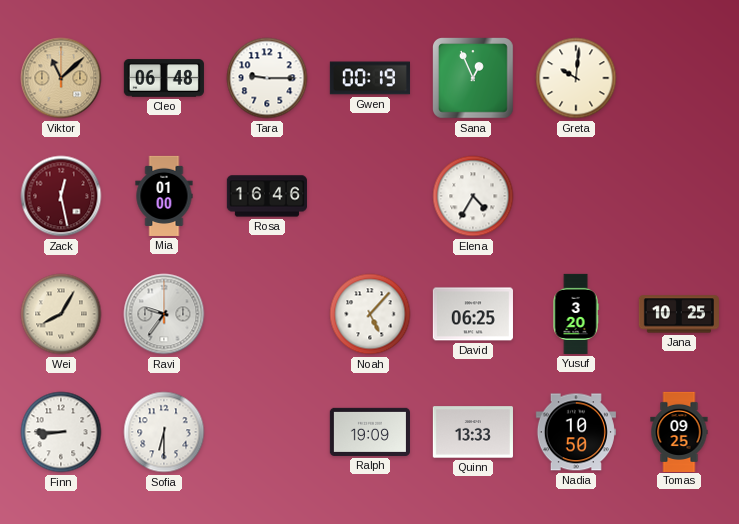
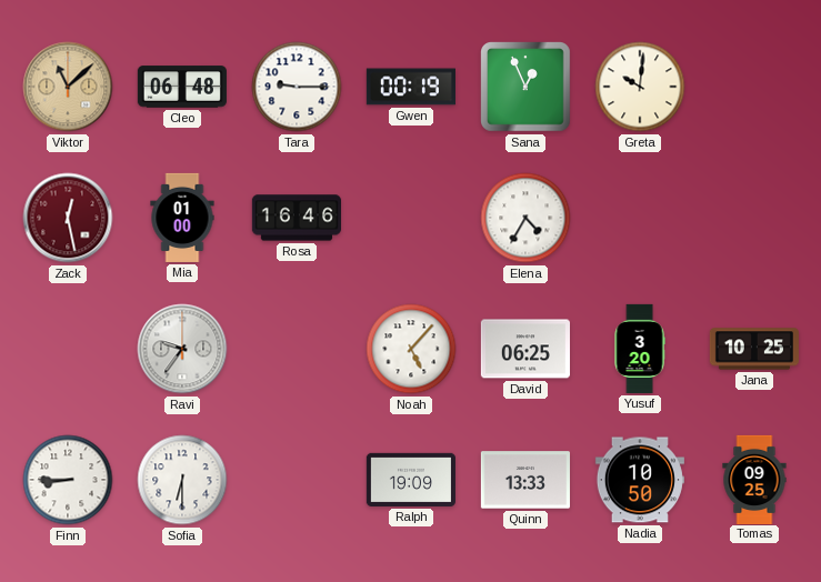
Wei: 8:05 -> none
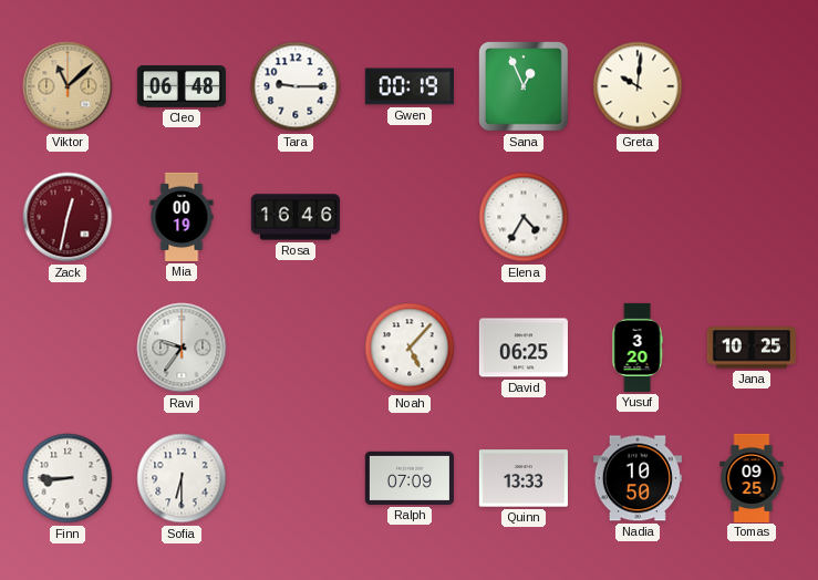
Zack: 12:28 -> 12:32
Mia: 01:00 -> 00:19
Ralph: 19:09 -> 07:09
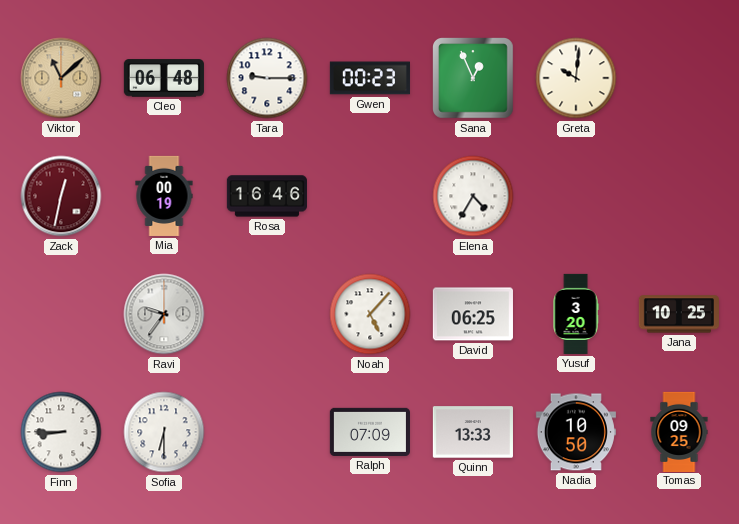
Gwen: 00:19 -> 00:23
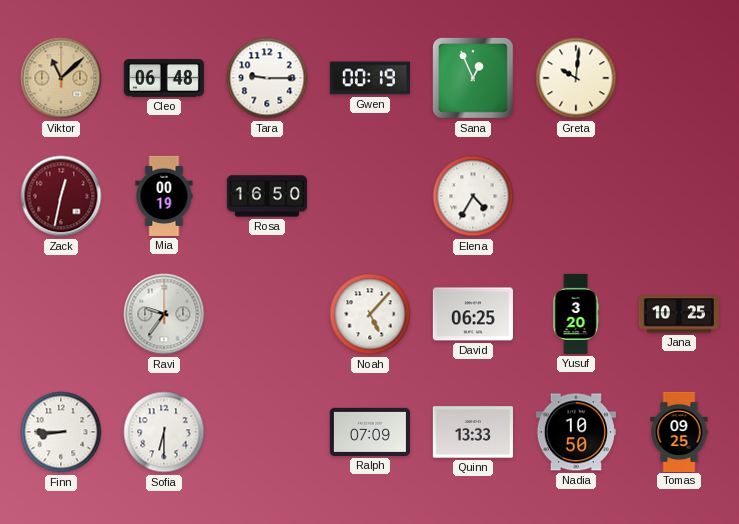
Gwen: 00:23 -> 00:19
Rosa: 16:46 -> 16:50
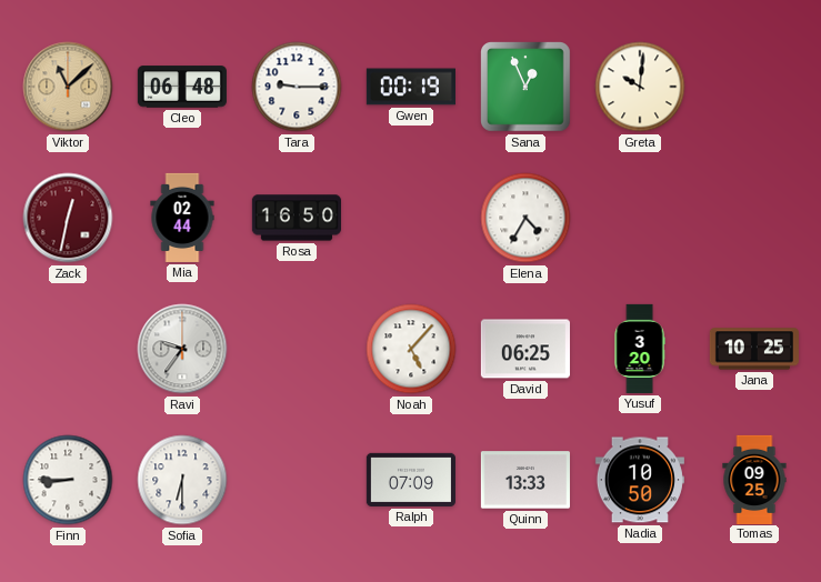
Mia: 00:19 -> 02:44
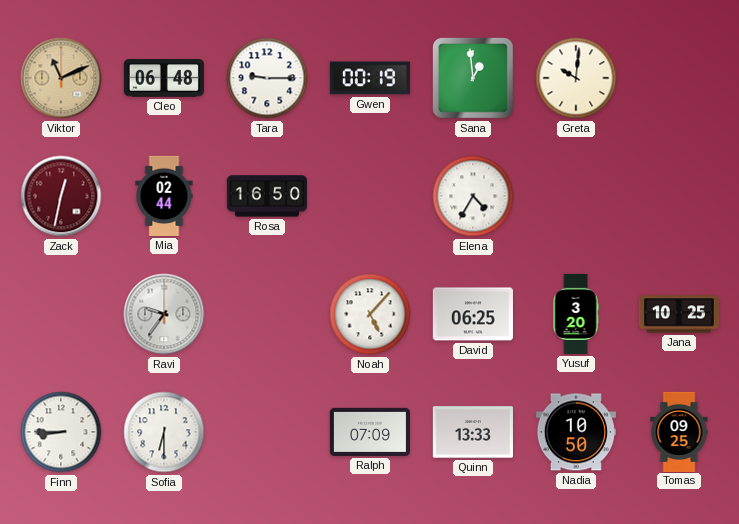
Viktor: 11:08 -> 11:11
Sana: 12:56 -> 12:59
